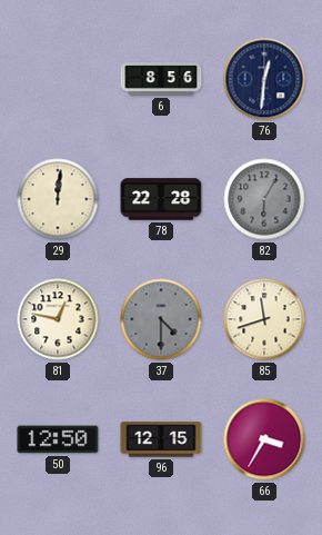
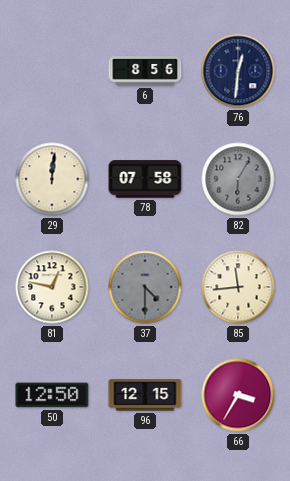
78: 22:28 -> 07:58
85: 11:42 -> 11:44
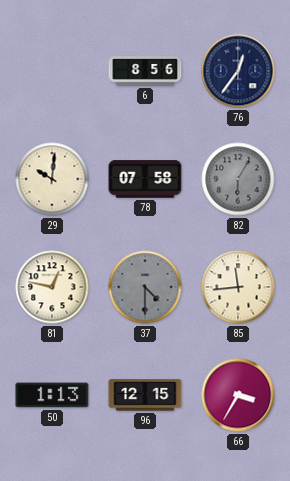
76: 12:31 -> 12:36
29: 12:01 -> 10:01
50: 12:50 -> 1:13
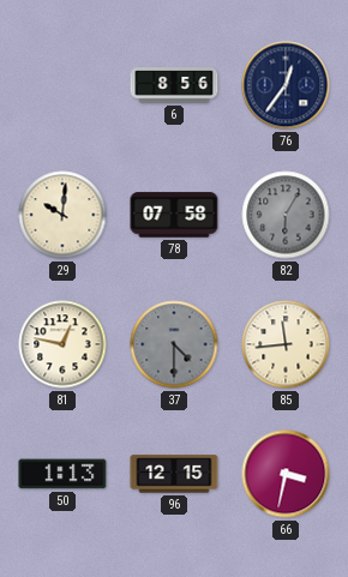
66: 3:35 -> 3:32
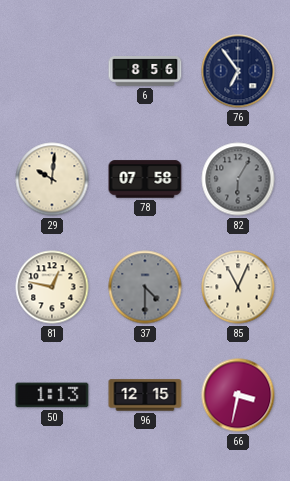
76: 12:36 -> 6:54
85: 11:44 -> 11:04
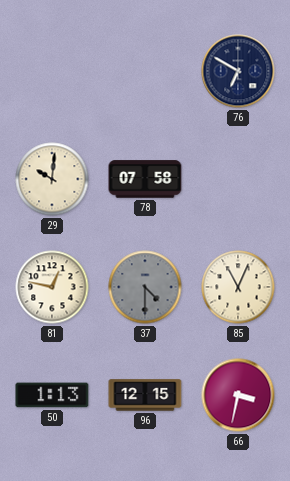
6: 8:56 -> none
76: 6:54 -> 6:50
82: 6:05 -> none
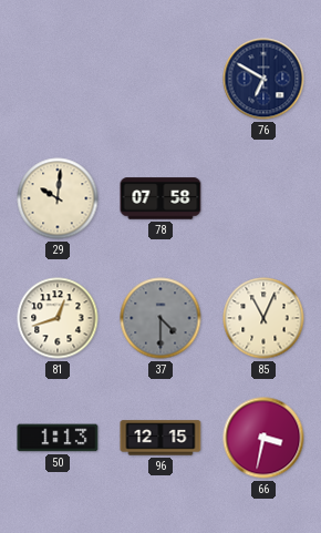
81: 12:47 -> 12:42
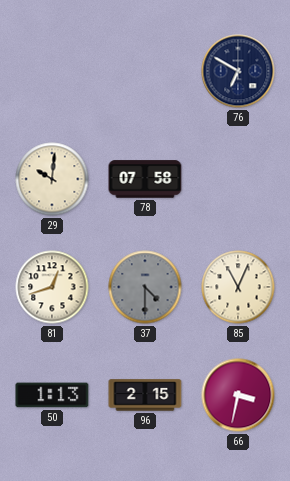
96: 12:15 -> 2:15
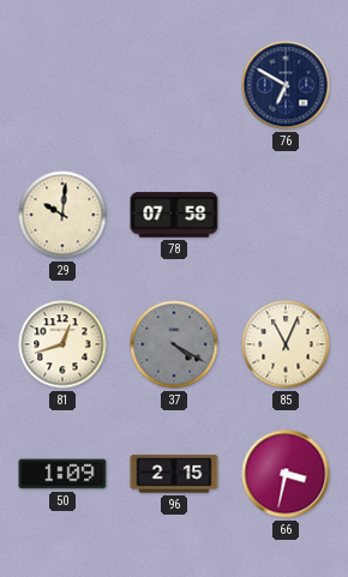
37: 4:30 -> 4:20
50: 1:13 -> 1:09
